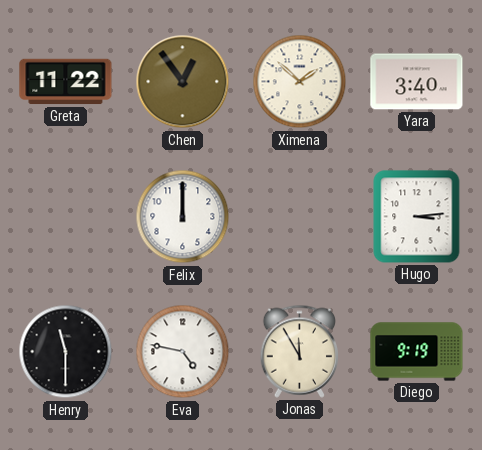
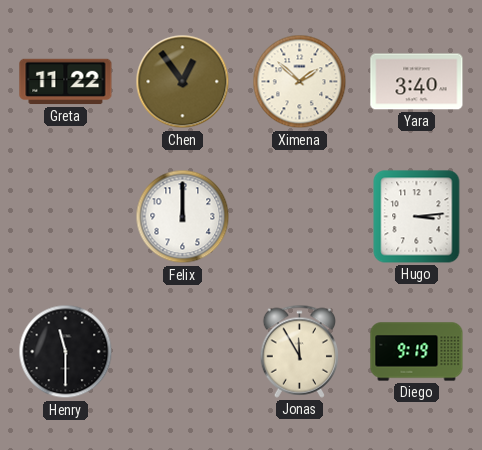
Eva: 4:47 -> none
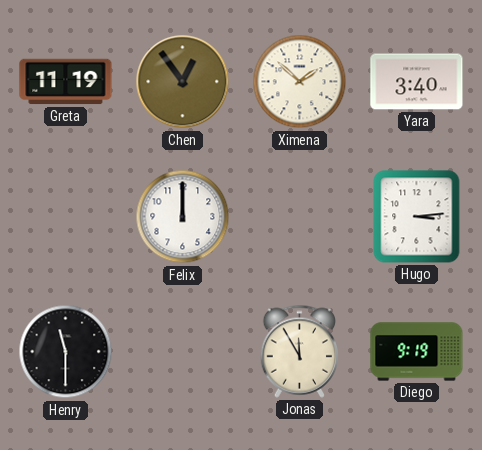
Greta: 11:22 -> 11:19
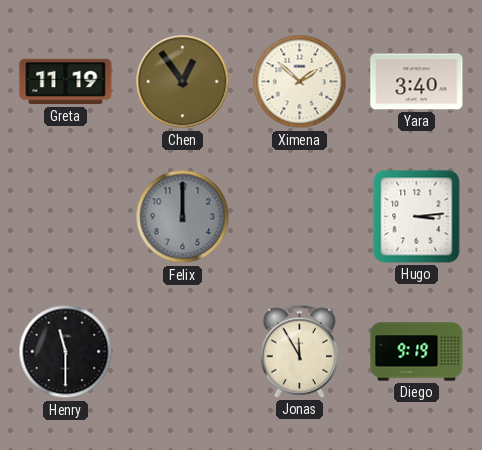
Felix dial: white -> grey
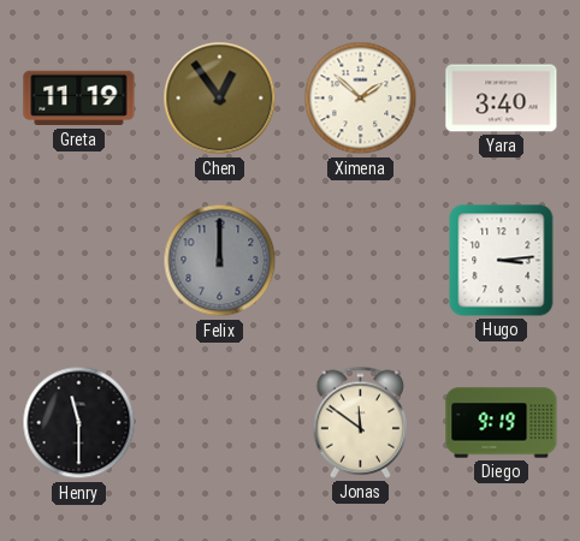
Jonas: 11:55 -> 11:51
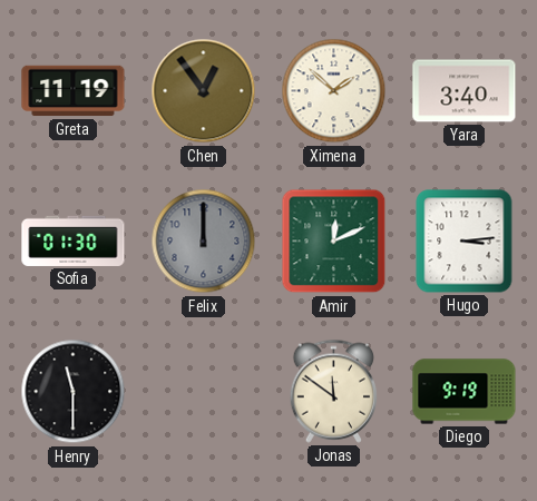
Sofia: none -> 01:30
Amir: none -> 12:11
